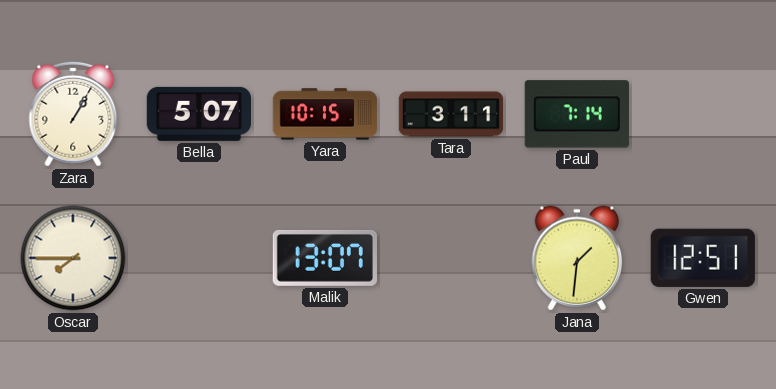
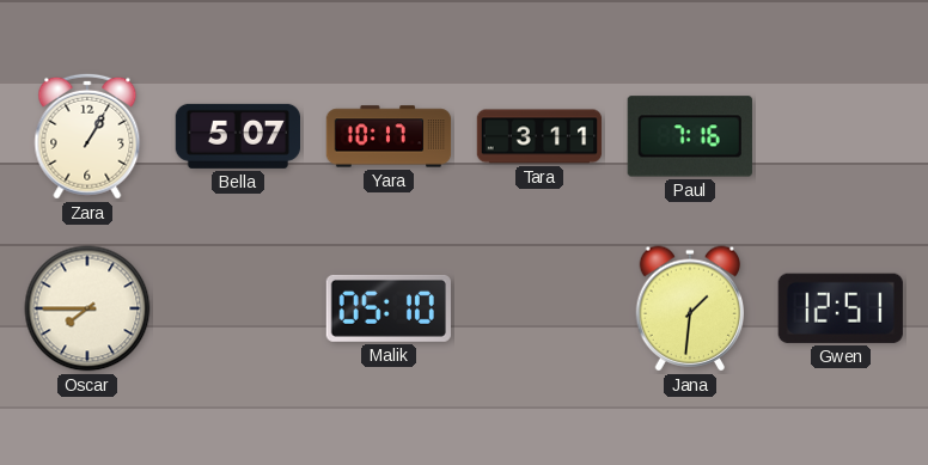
Yara: 10:15 -> 10:17
Paul: 7:14 -> 7:16
Malik: 13:07 -> 05:10
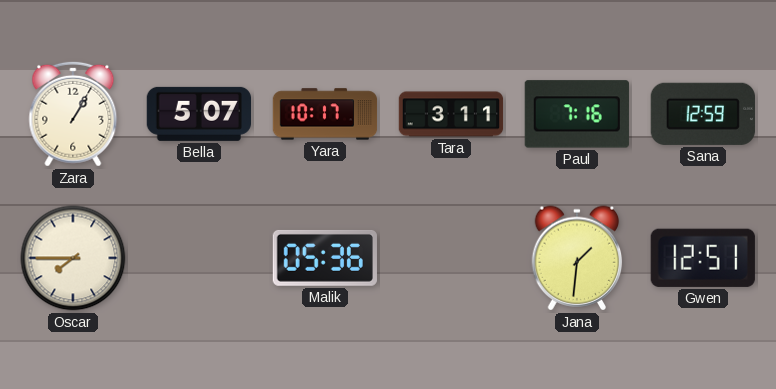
Sana: none -> 12:59
Malik: 05:10 -> 05:36
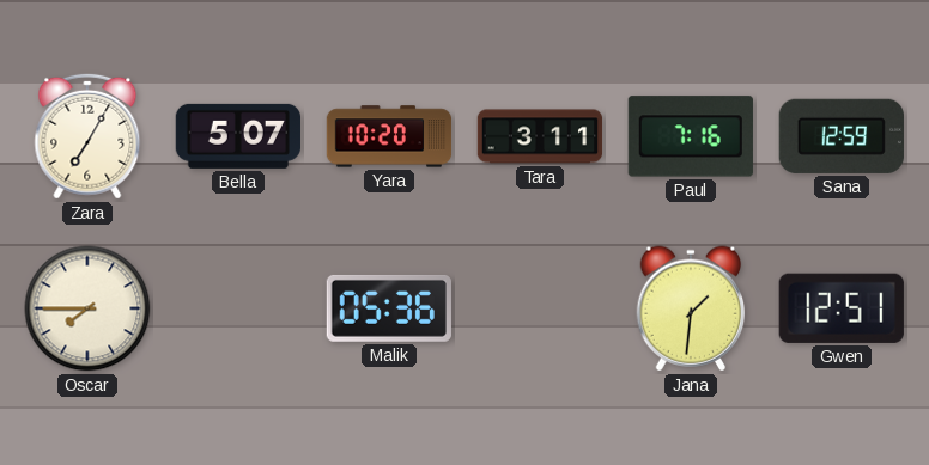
Zara: 1:05 -> 7:05
Yara: 10:17 -> 10:20
